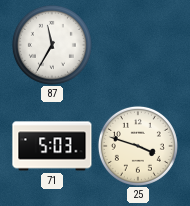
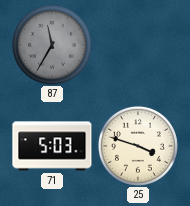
87 dial: white -> grey
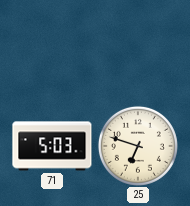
87: 11:35 -> none
25: 3:48 -> 6:48
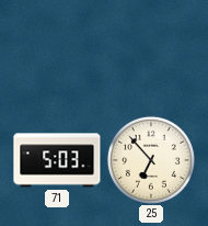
25: 6:48 -> 6:53
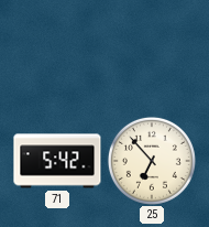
71: 5:03 -> 5:42
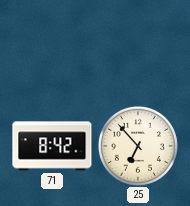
71: 5:42 -> 8:42
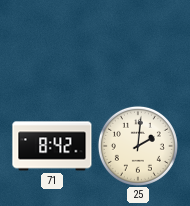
25: 6:53 -> 2:01
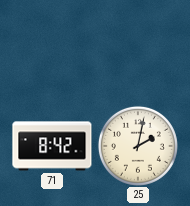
25: 2:01 -> 2:02
